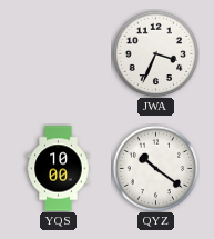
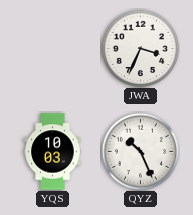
YQS: 10:00 -> 10:03
QYZ: 10:21 -> 10:26
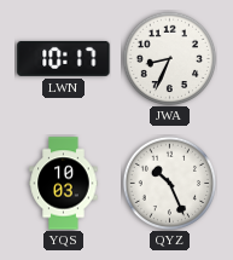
LWN: none -> 10:17
JWA: 3:34 -> 8:34
